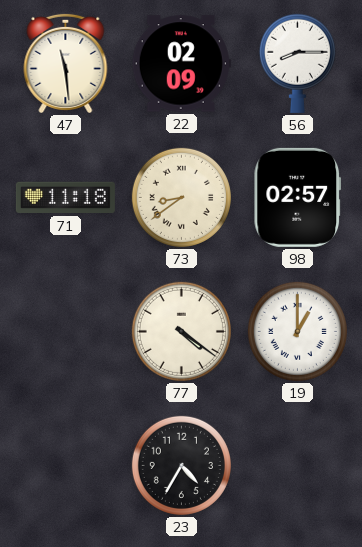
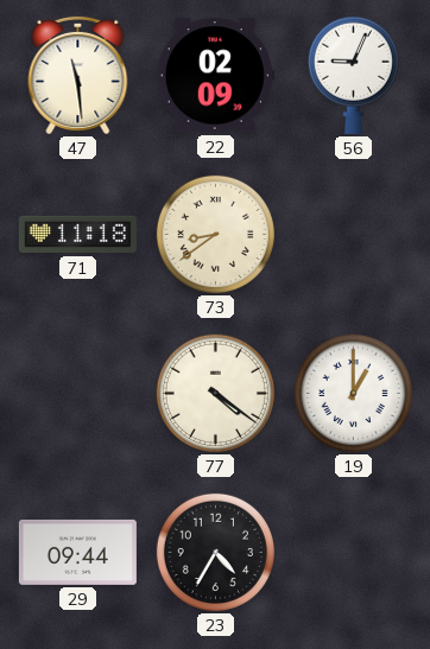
56: 8:15 -> 9:04
98: 02:57 -> none
29: none -> 09:44
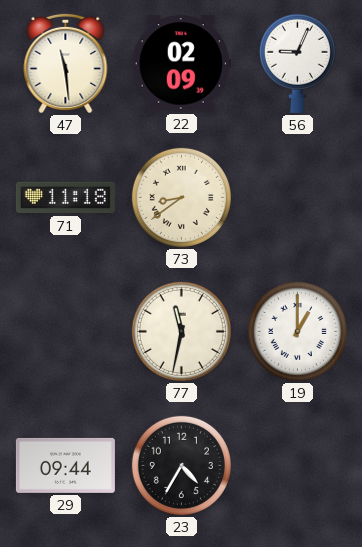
77: 4:21 -> 11:32
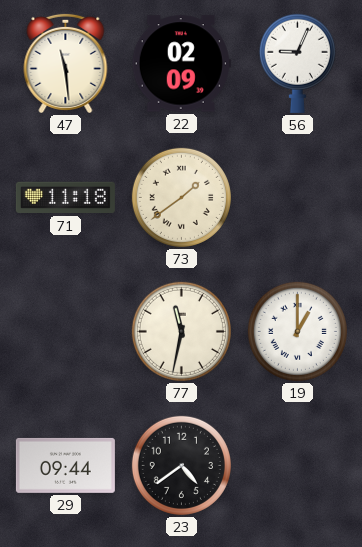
73: 8:39 -> 1:39
23: 4:35 -> 4:39
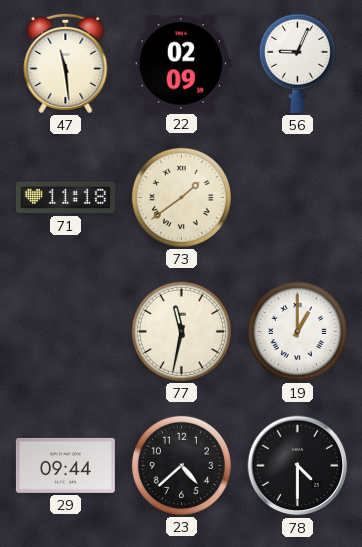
23: 4:39 -> 4:38
78: none -> 4:30
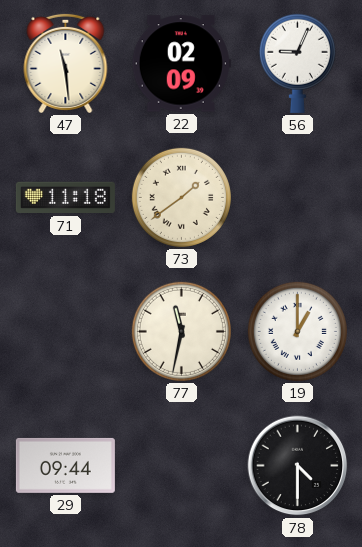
23: 4:38 -> none
